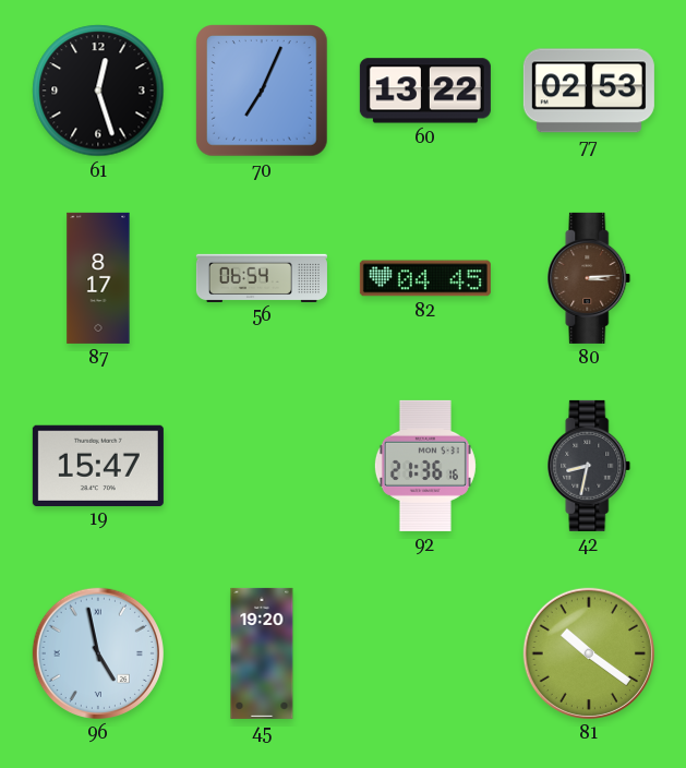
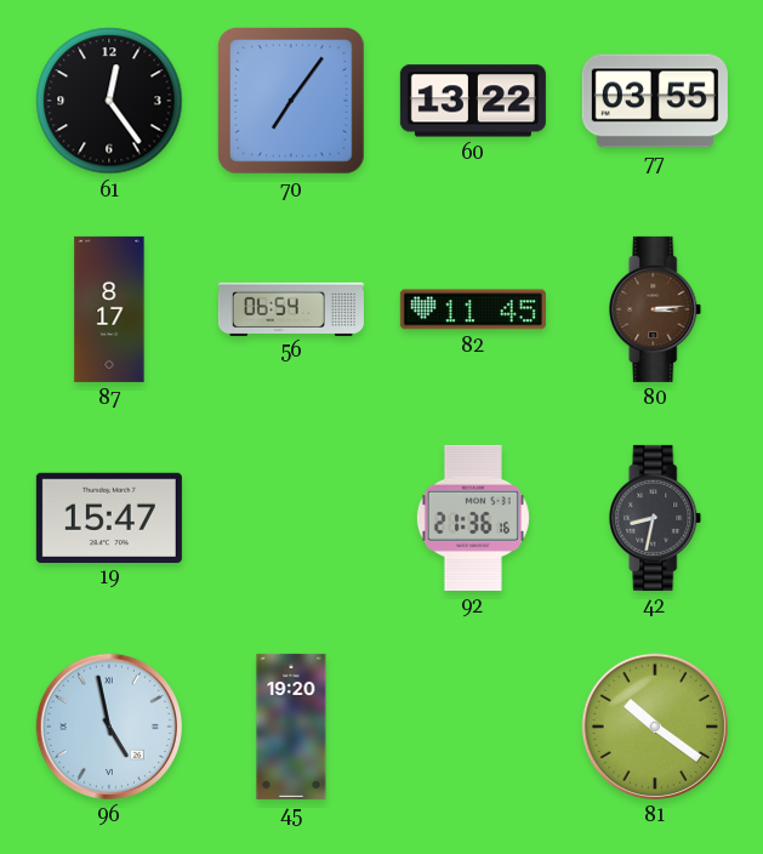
61: 12:27 -> 12:24
70: 7:04 -> 7:06
77: 02:53 -> 03:55
82: 04:45 -> 11:45
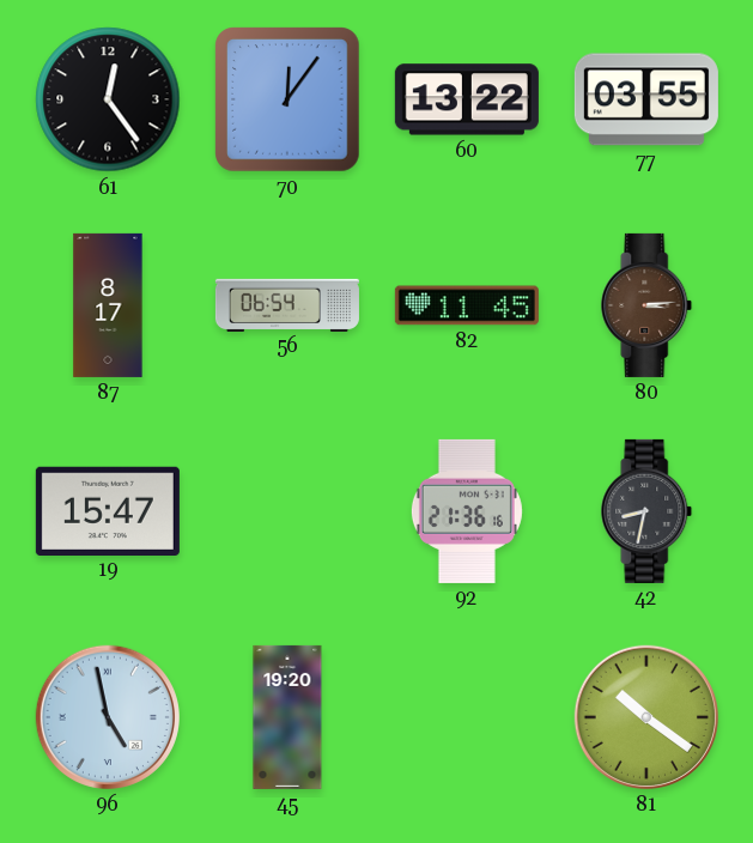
70: 7:06 -> 12:06
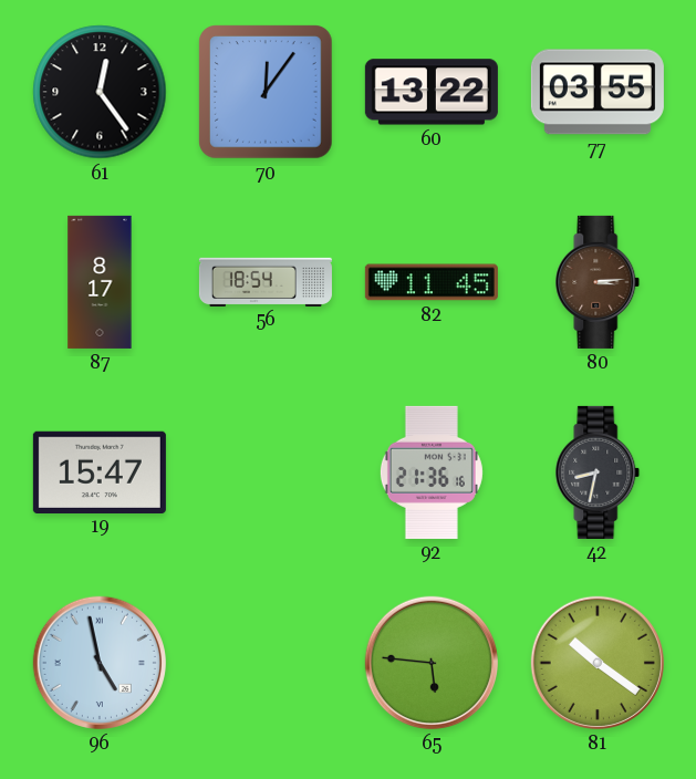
56: 06:54 -> 18:54
45: 19:20 -> none
65: none -> 5:46
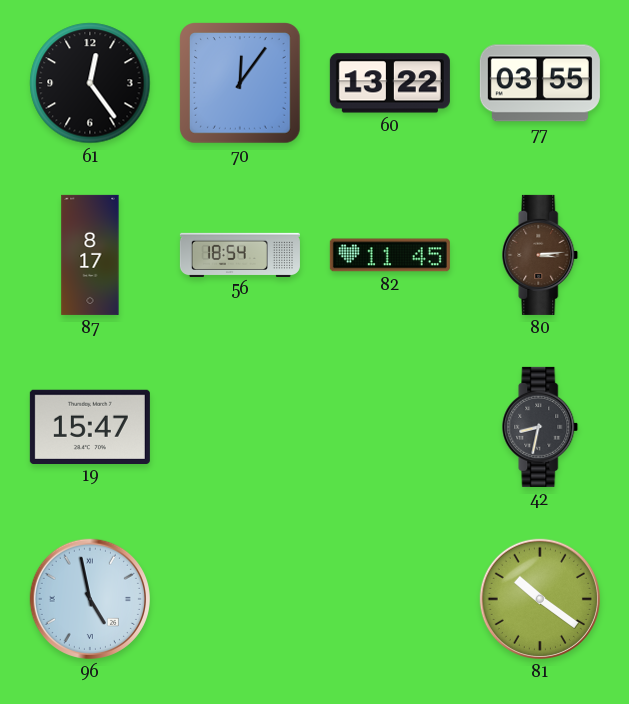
92: 21:36 -> none
65: 5:46 -> none
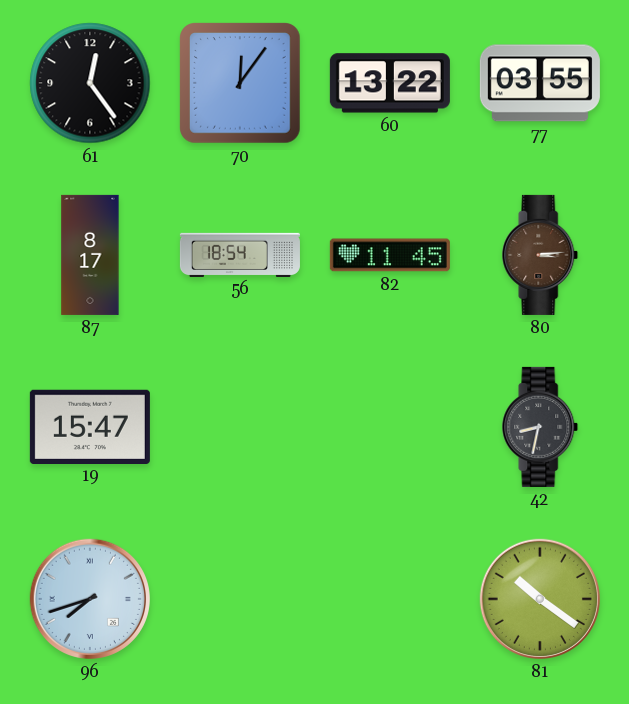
96: 4:58 -> 7:42
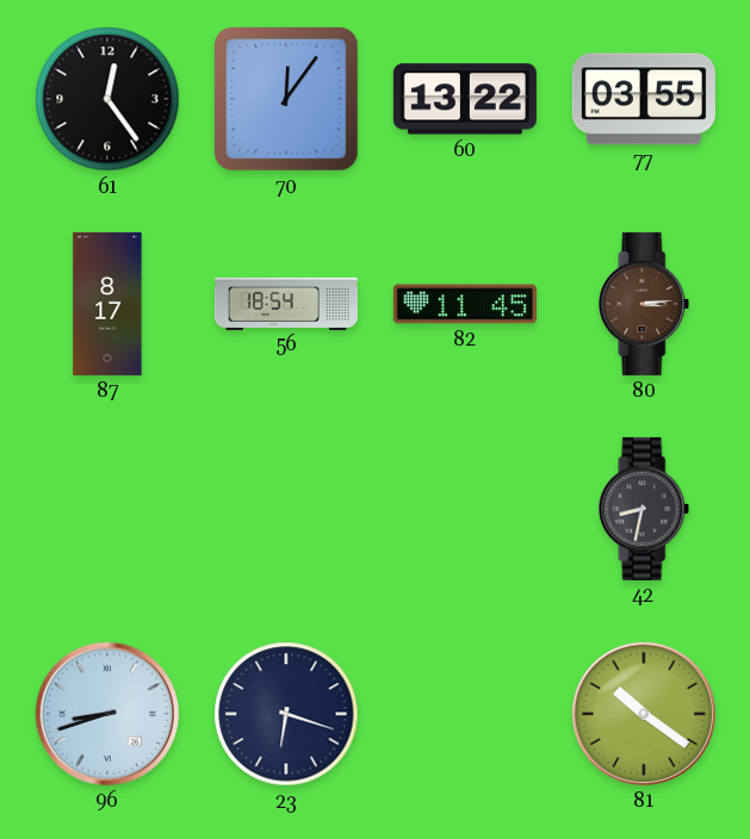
19: 15:47 -> none
96: 7:42 -> 8:42
23: none -> 6:18
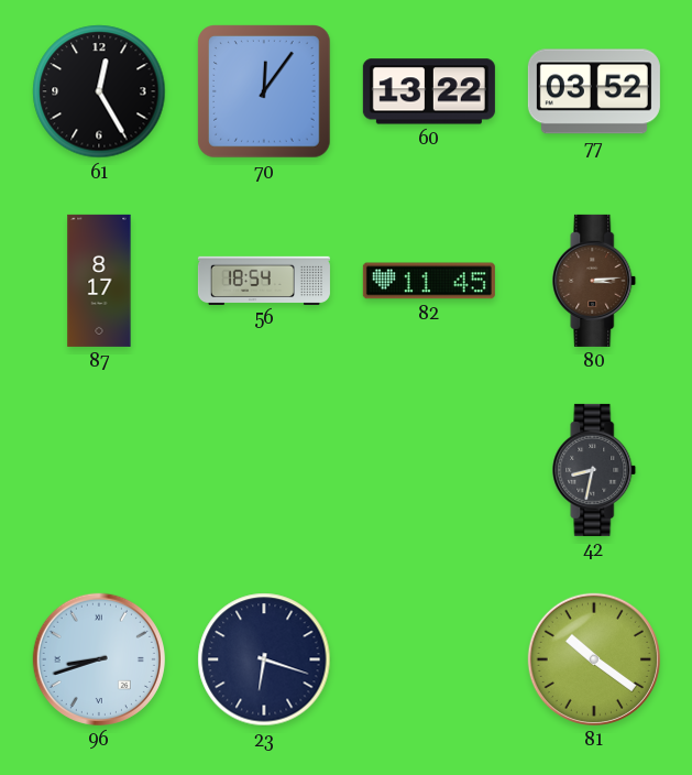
61: 12:24 -> 12:25
77: 03:55 -> 03:52
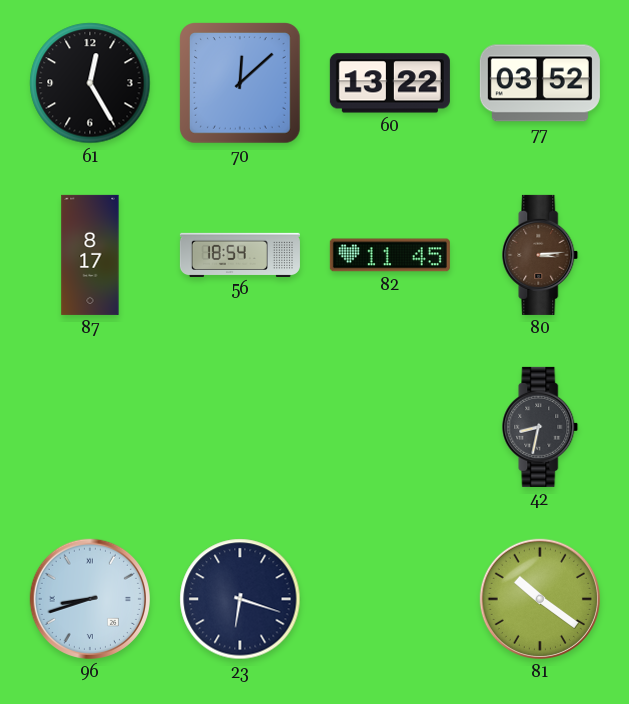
70: 12:06 -> 12:08
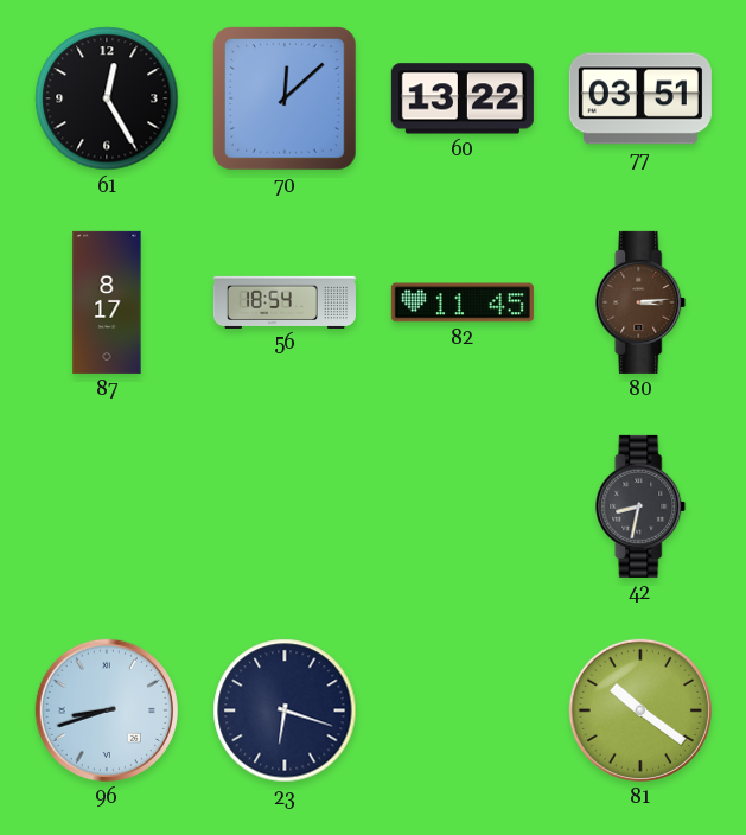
77: 03:52 -> 03:51
